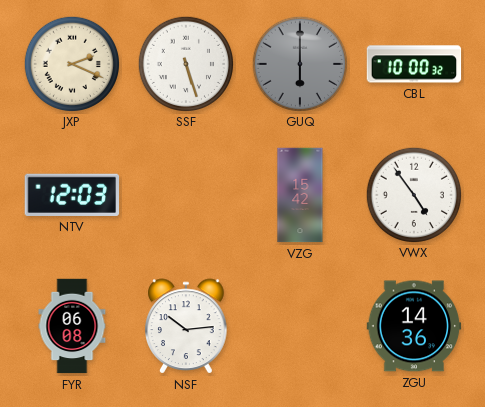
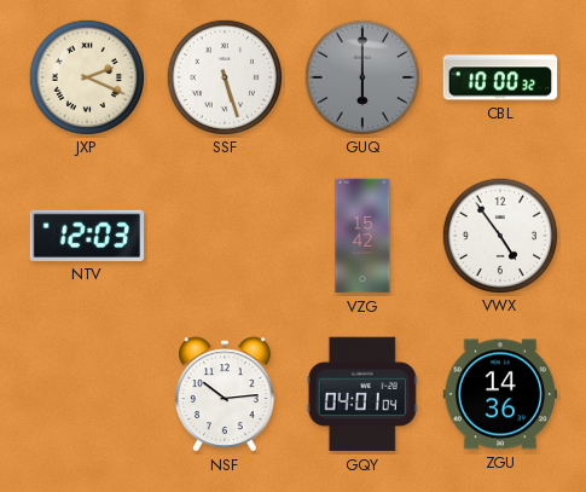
FYR: 06:08 -> none
GQY: none -> 04:01
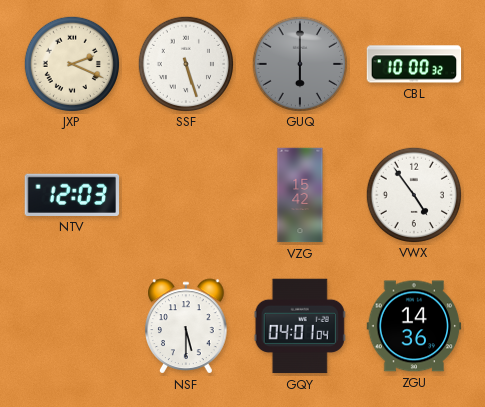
NSF: 10:14 -> 5:30
